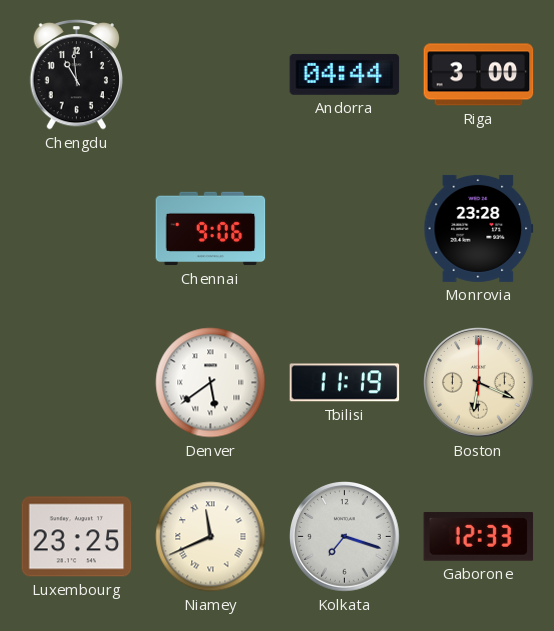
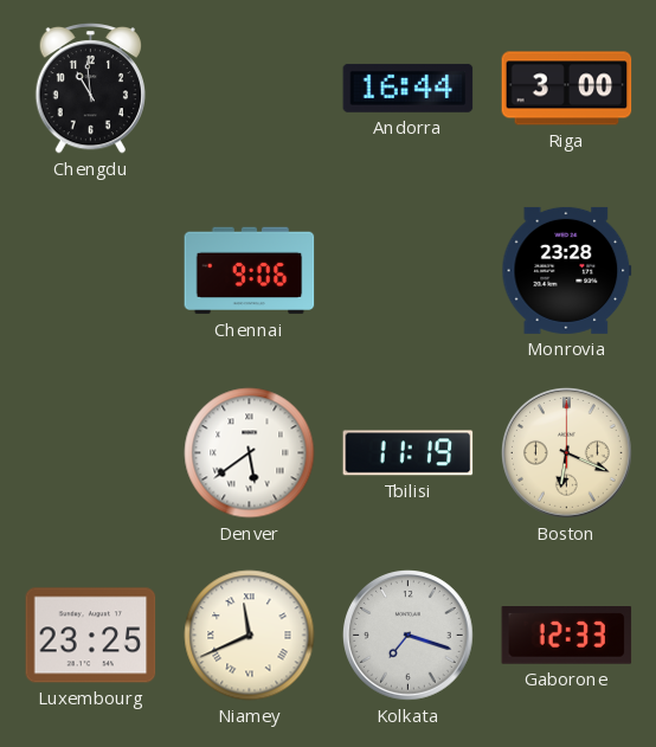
Andorra: 04:44 -> 16:44
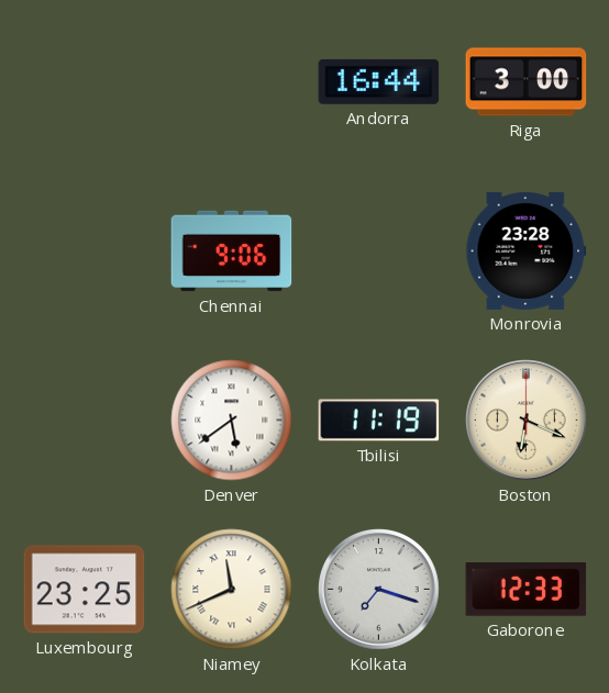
Chengdu: 10:59 -> none
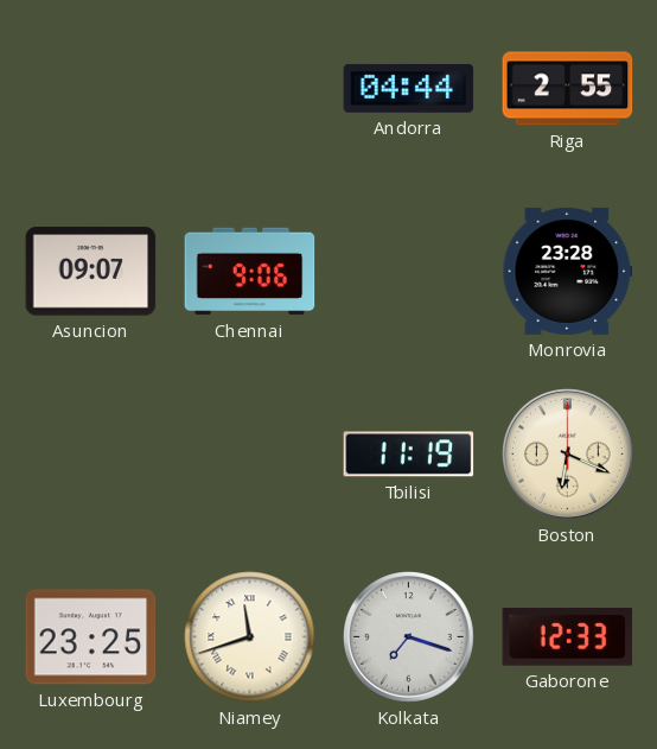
Andorra: 16:44 -> 04:44
Riga: 3:00 -> 2:55
Asuncion: none -> 09:07
Denver: 5:39 -> none
Niamey: 11:41 -> 11:42
